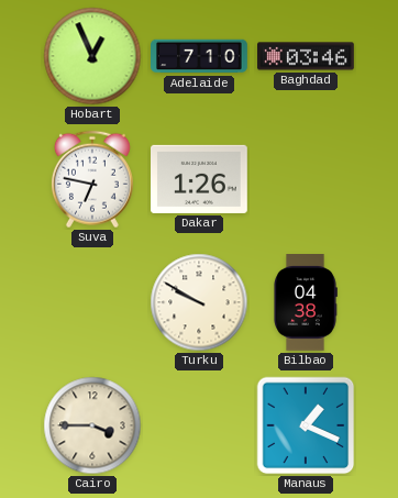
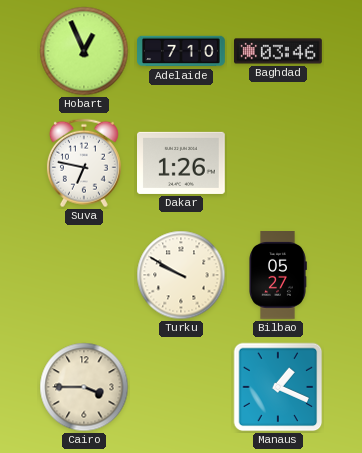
Bilbao: 04:38 -> 05:27
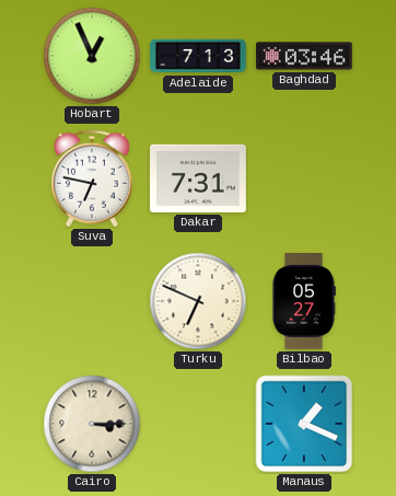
Adelaide: 7:10 -> 7:13
Dakar: 1:26 -> 7:31
Turku: 9:50 -> 6:49
Cairo: 3:45 -> 3:15
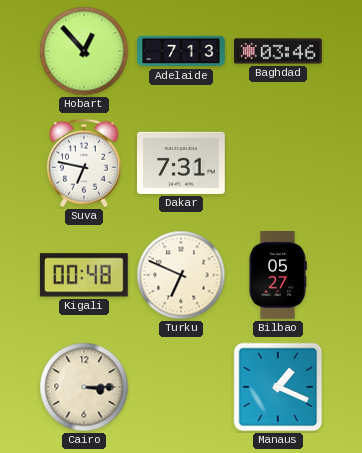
Hobart: 12:56 -> 12:53
Kigali: none -> 00:48
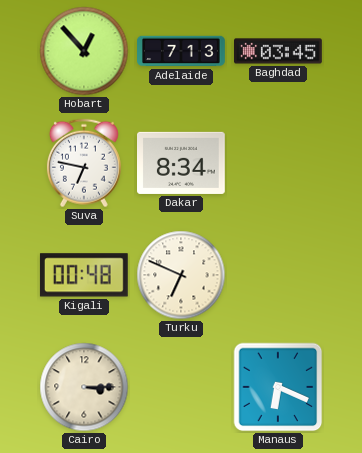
Baghdad: 03:46 -> 03:45
Dakar: 7:31 -> 8:34
Bilbao: 05:27 -> none
Manaus: 1:19 -> 6:19
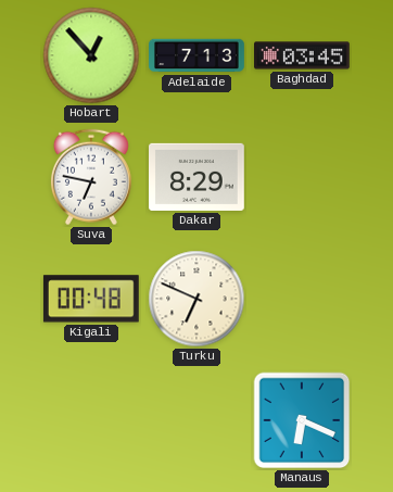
Dakar: 8:34 -> 8:29
Cairo: 3:15 -> none
